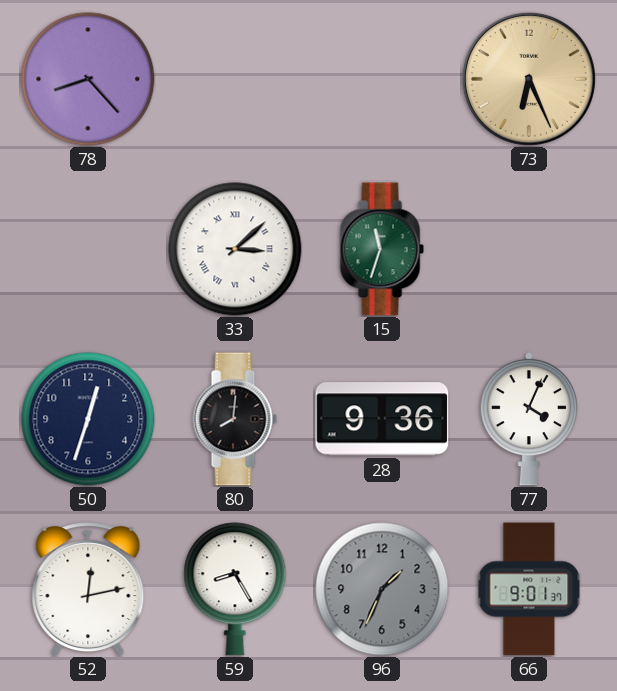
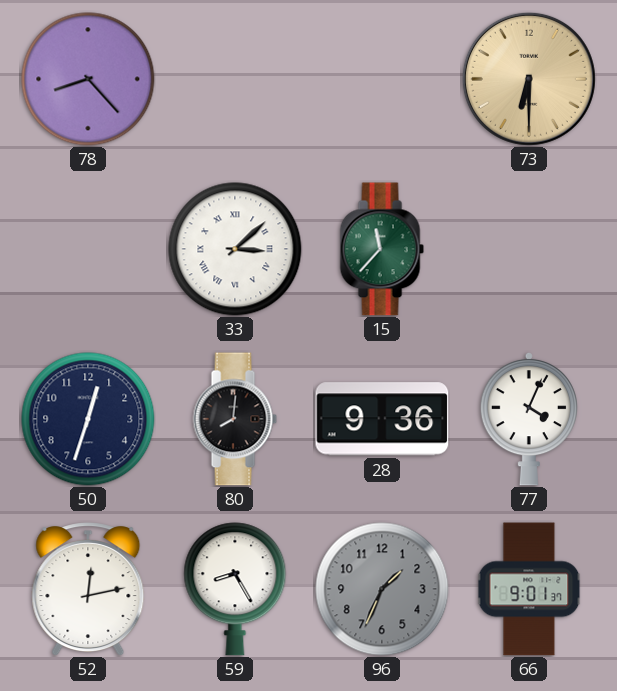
73: 6:26 -> 6:30
15: 11:33 -> 11:37
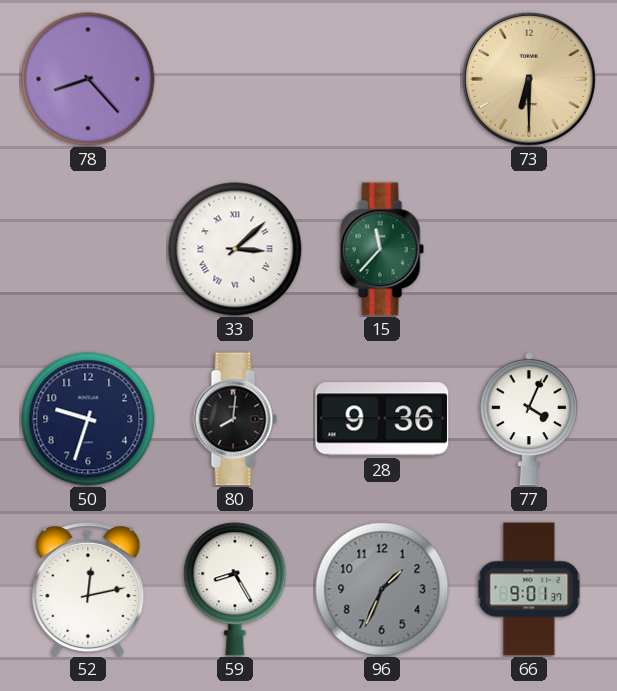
50: 12:33 -> 9:33
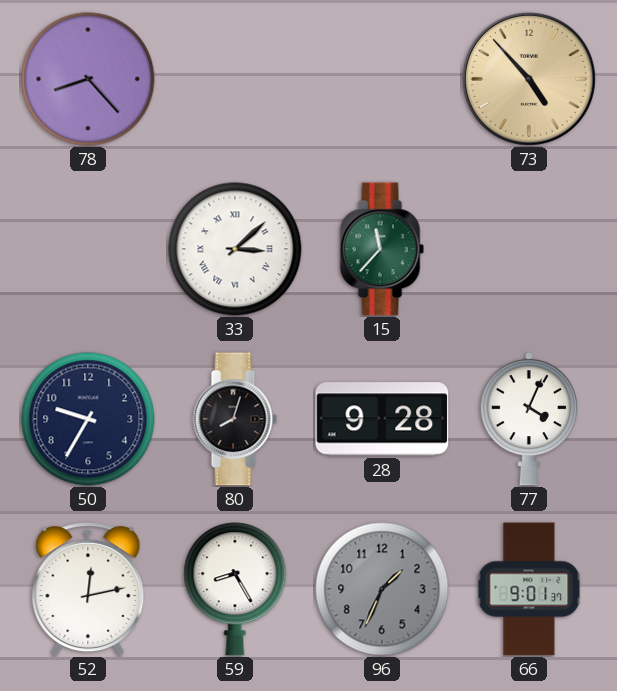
73: 6:30 -> 4:53
50: 9:33 -> 9:35
80: 8:01 -> 8:03
28: 9:36 -> 9:28
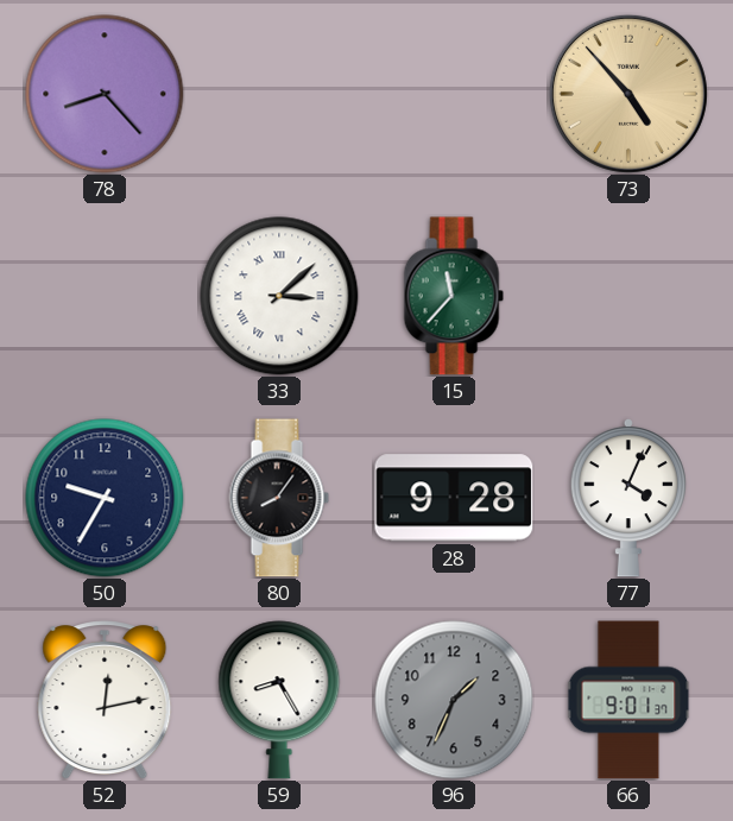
80: 8:03 -> 8:06
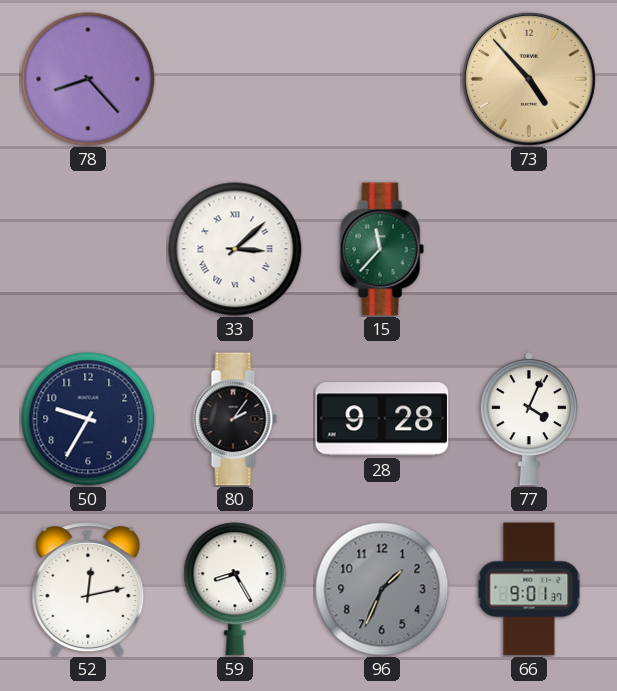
80: 8:06 -> 2:06
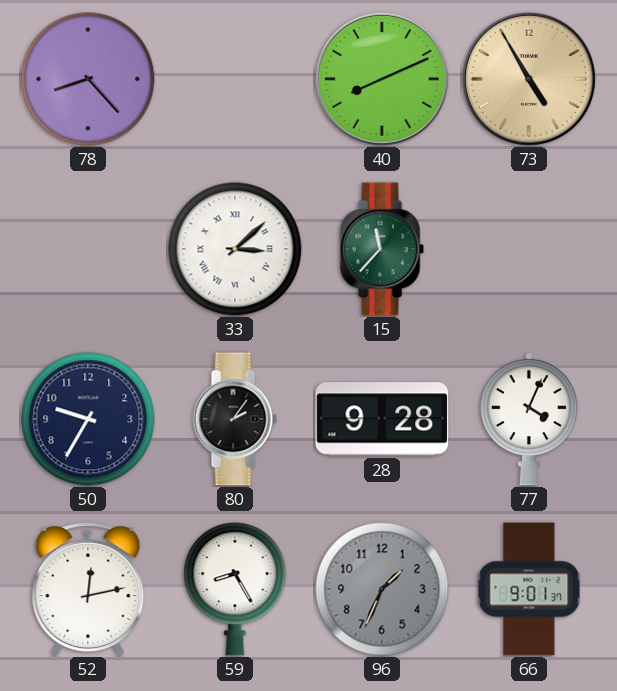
40: none -> 8:11
73: 4:53 -> 4:55
